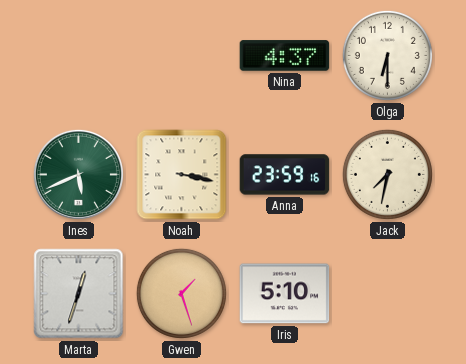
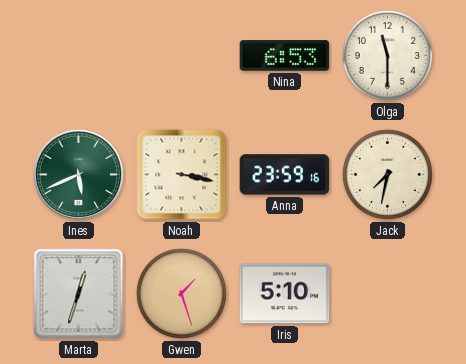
Nina: 4:37 -> 6:53
Olga: 6:30 -> 11:30
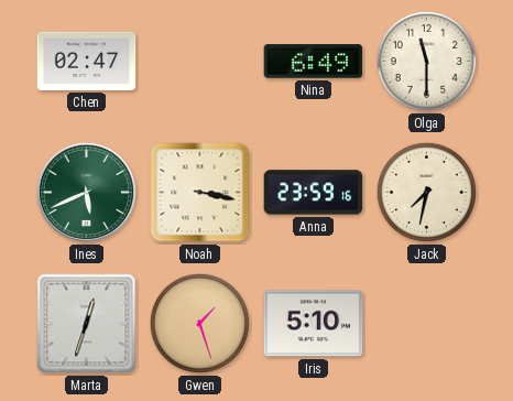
Chen: none -> 02:47
Nina: 6:53 -> 6:49
